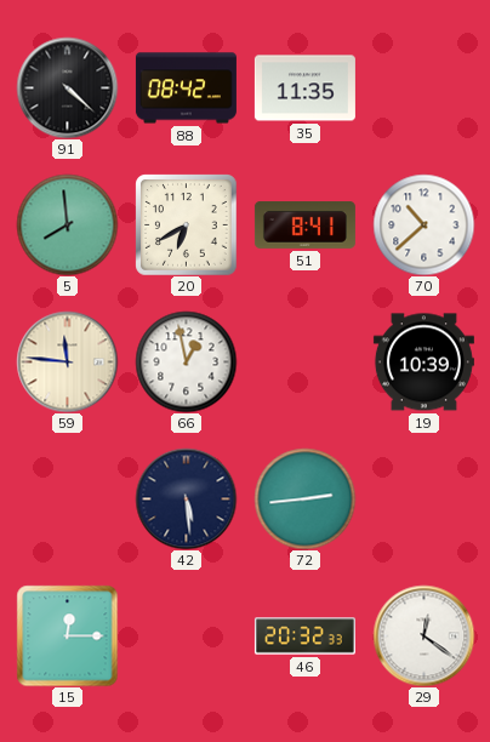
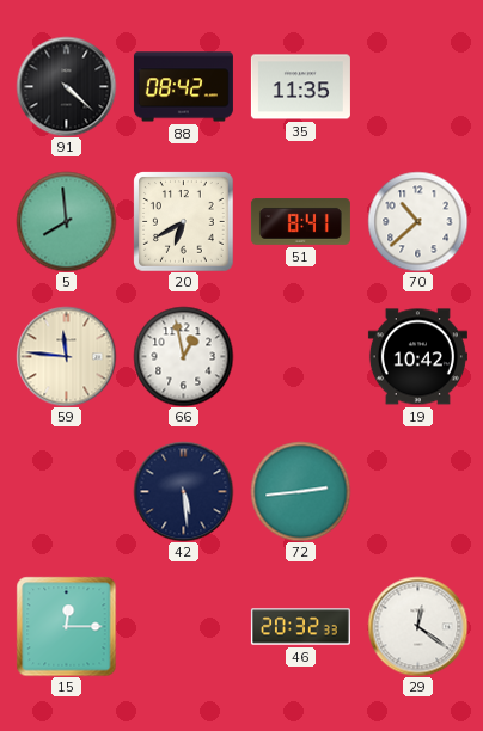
19: 10:39 -> 10:42
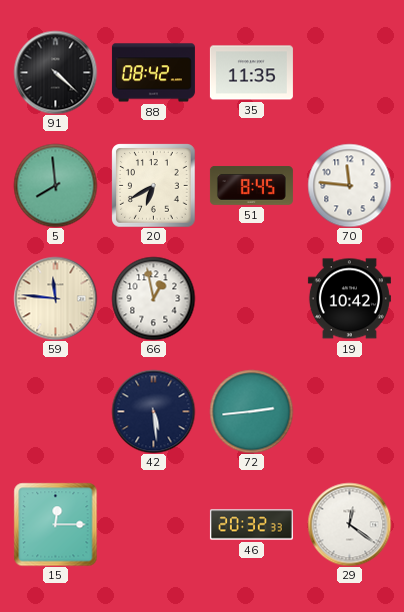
51: 8:41 -> 8:45
70: 10:38 -> 11:46
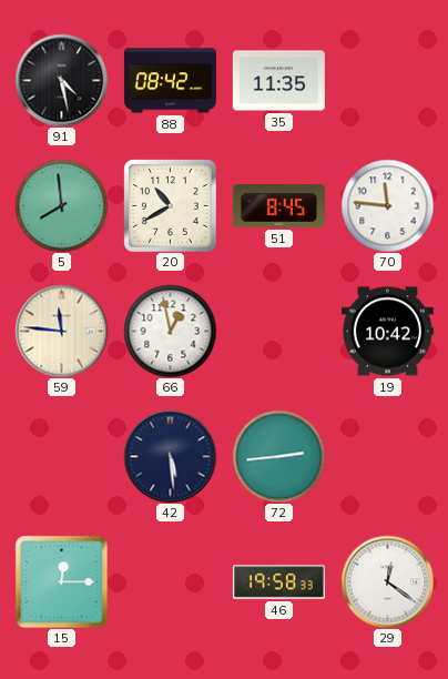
91: 4:22 -> 4:28
20: 6:40 -> 10:40
46: 20:32 -> 19:58
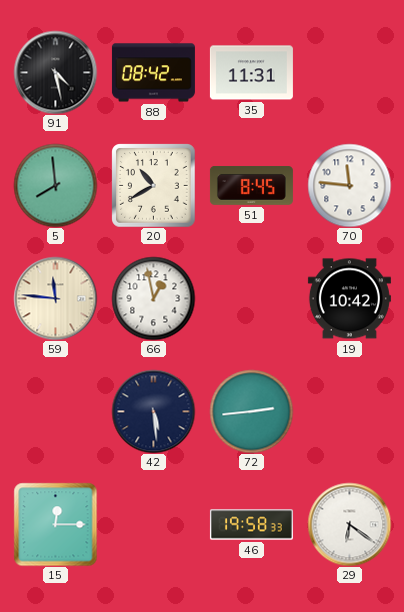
35: 11:35 -> 11:31
29: 12:21 -> 6:21
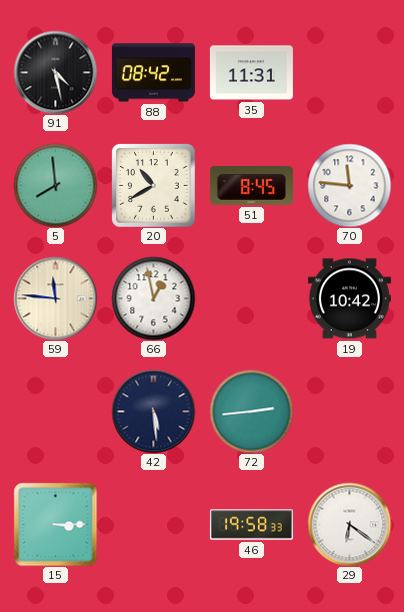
15: 12:15 -> 3:15
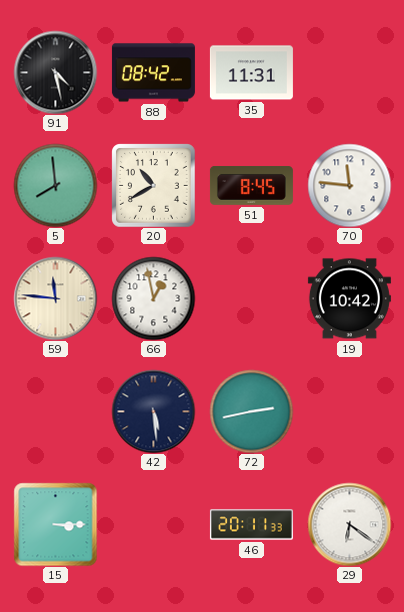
72: 2:44 -> 2:43
46: 19:58 -> 20:11
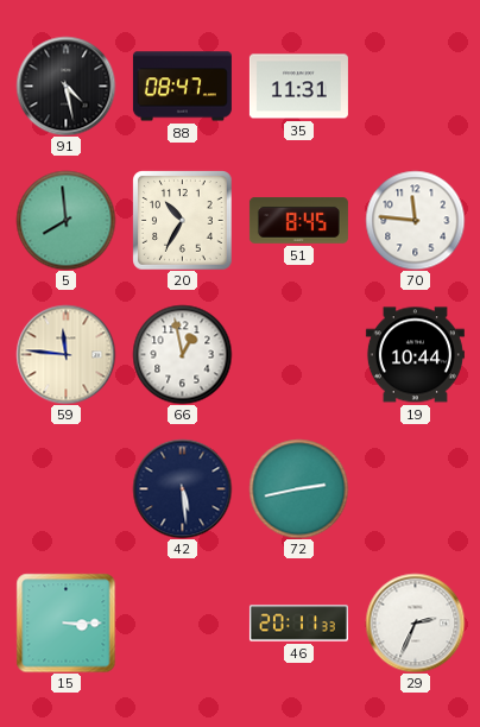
88: 08:42 -> 08:47
20: 10:40 -> 10:35
19: 10:42 -> 10:44
29: 6:21 -> 2:34
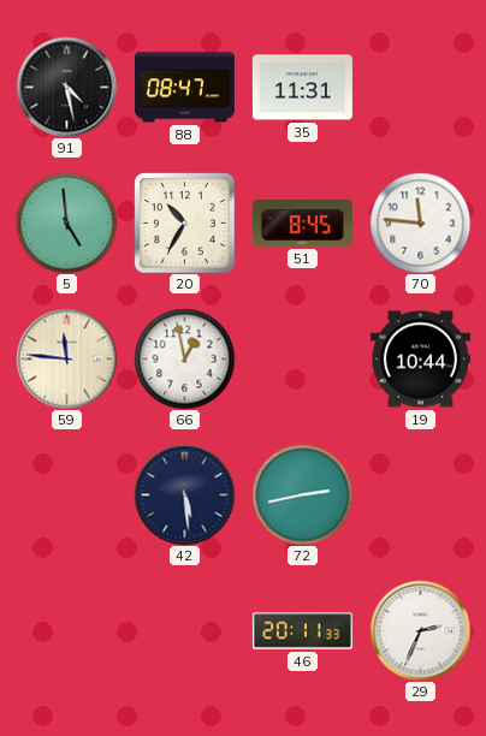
5: 7:59 -> 4:59
15: 3:15 -> none
